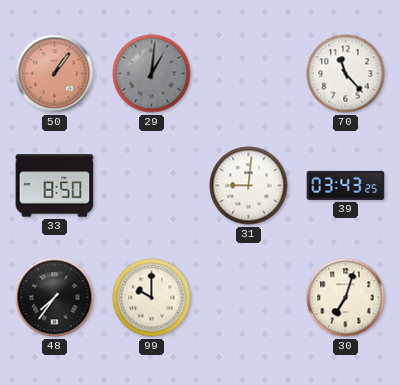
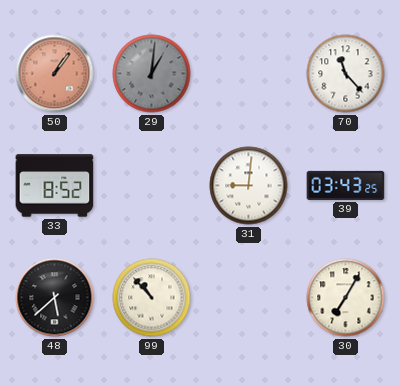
33: 8:50 -> 8:52
48: 7:36 -> 5:38
99: 10:00 -> 10:53
30: 7:03 -> 7:05
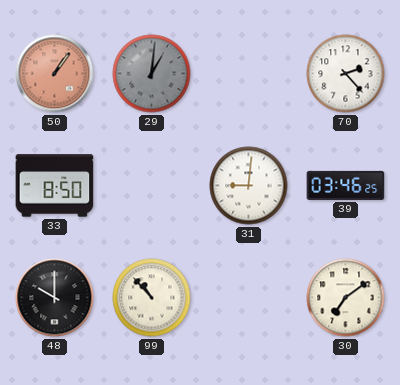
70: 11:23 -> 2:23
33: 8:52 -> 8:50
39: 03:43 -> 03:46
48: 5:38 -> 10:00
30: 7:05 -> 7:09
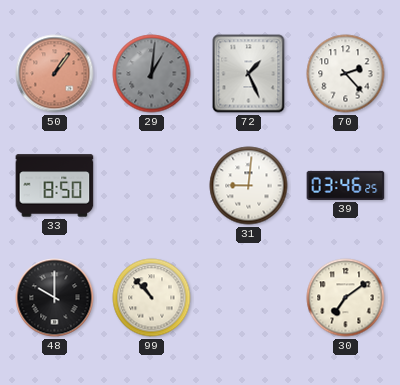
72: none -> 1:26
